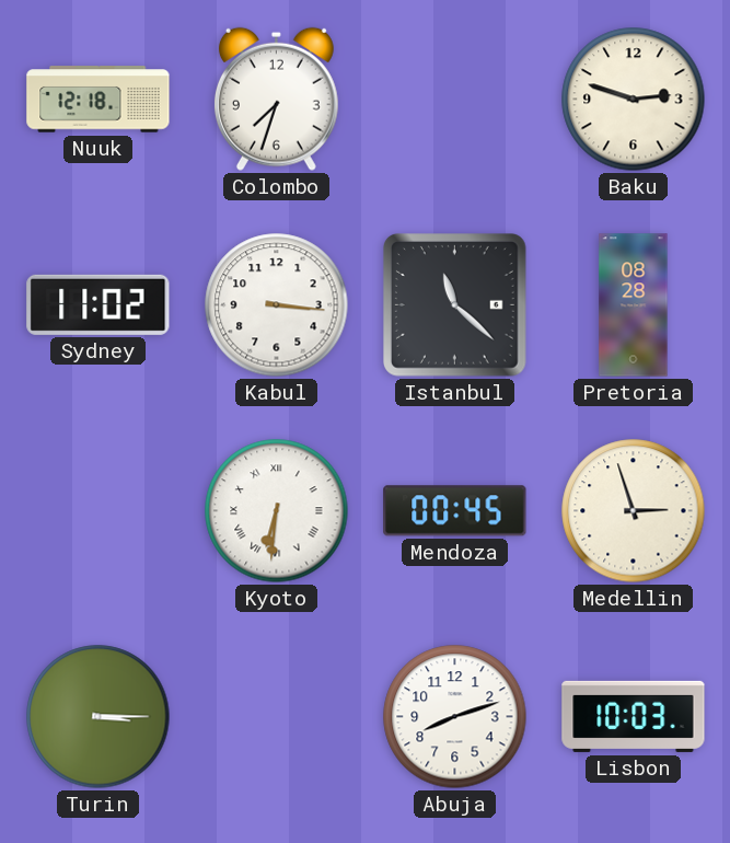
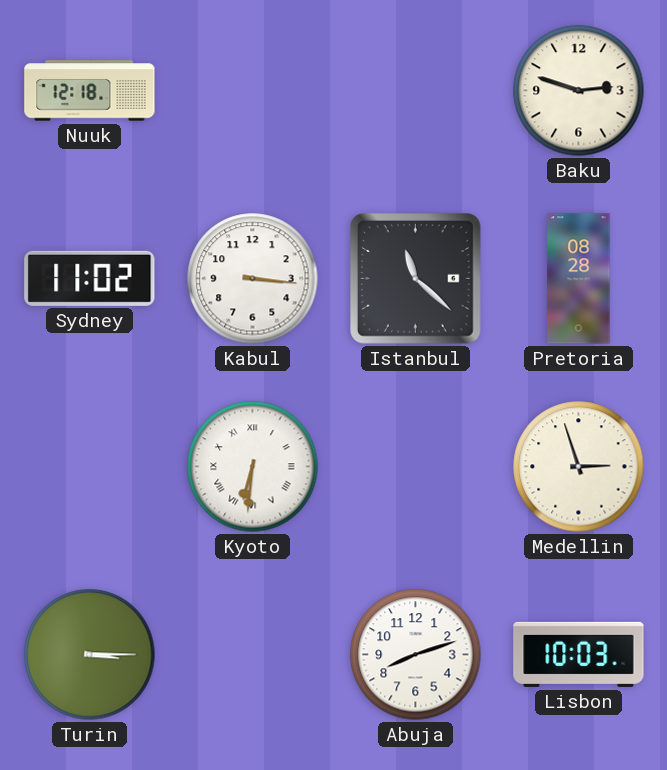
Colombo: 7:33 -> none
Mendoza: 00:45 -> none
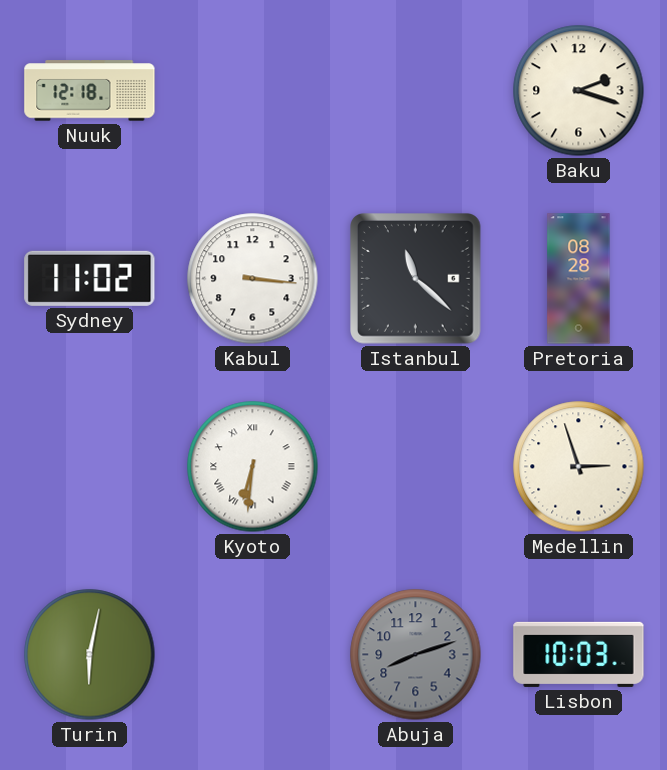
Baku: 2:48 -> 2:18
Turin: 3:15 -> 6:02
Abuja dial: white -> grey
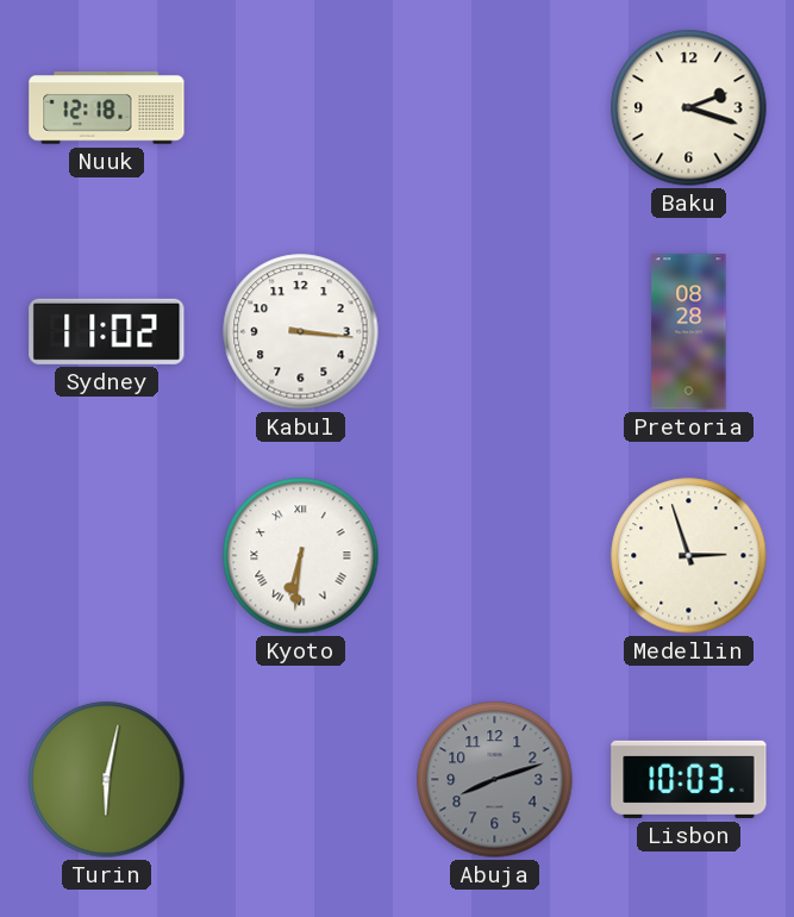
Istanbul: 11:22 -> none
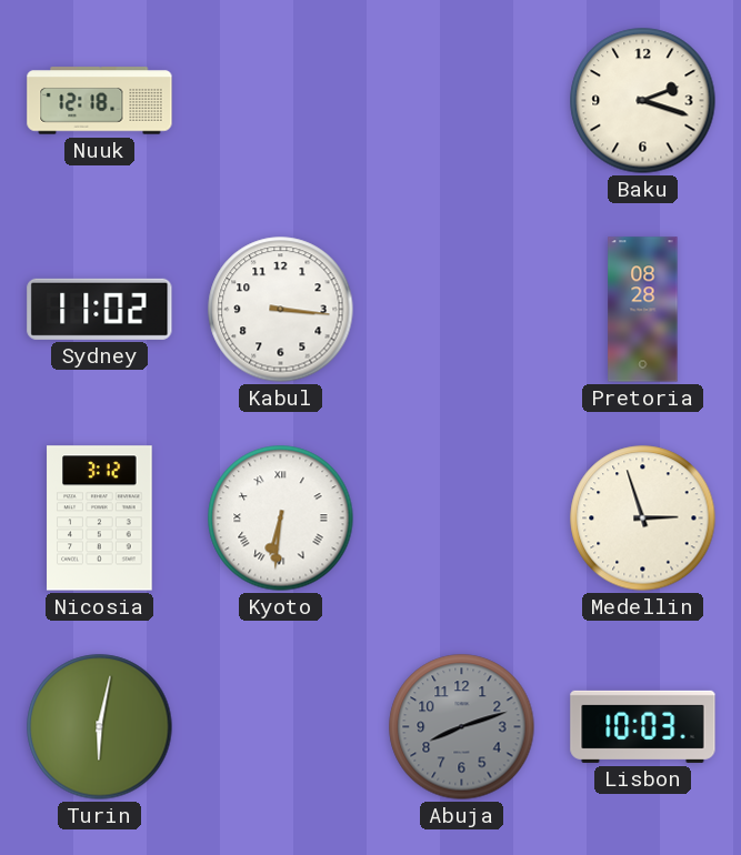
Nicosia: none -> 3:12
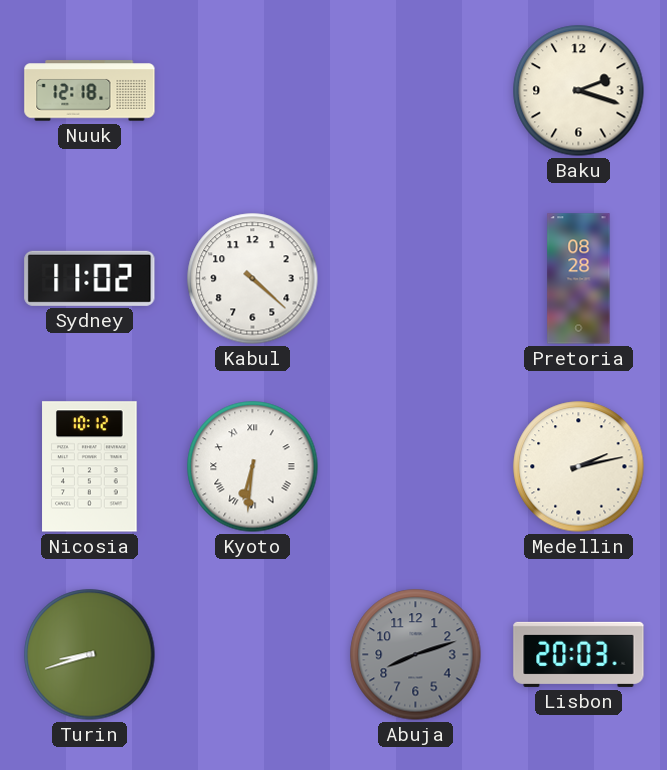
Kabul: 3:16 -> 4:22
Nicosia: 3:12 -> 10:12
Medellin: 2:57 -> 2:13
Turin: 6:02 -> 8:42
Lisbon: 10:03 -> 20:03
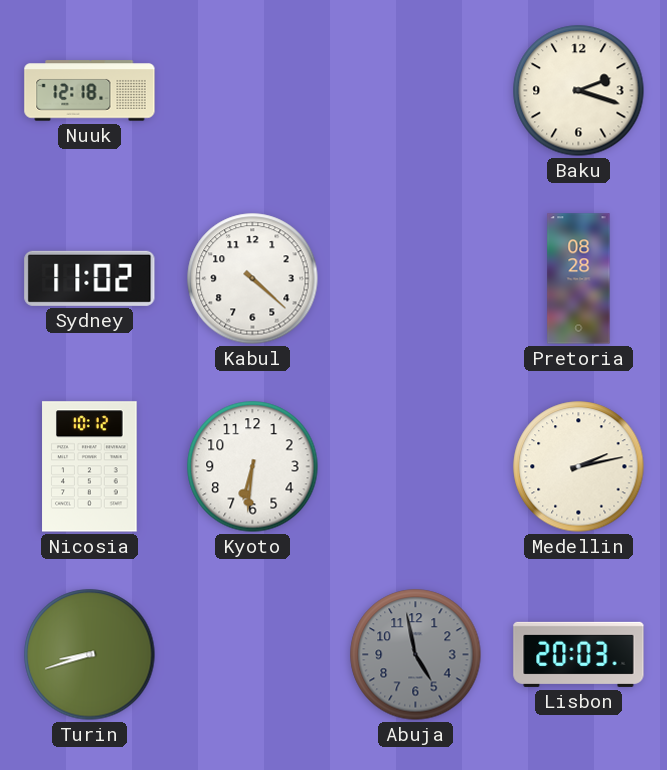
Kyoto numerals: Roman -> Arabic
Abuja: 8:12 -> 4:58
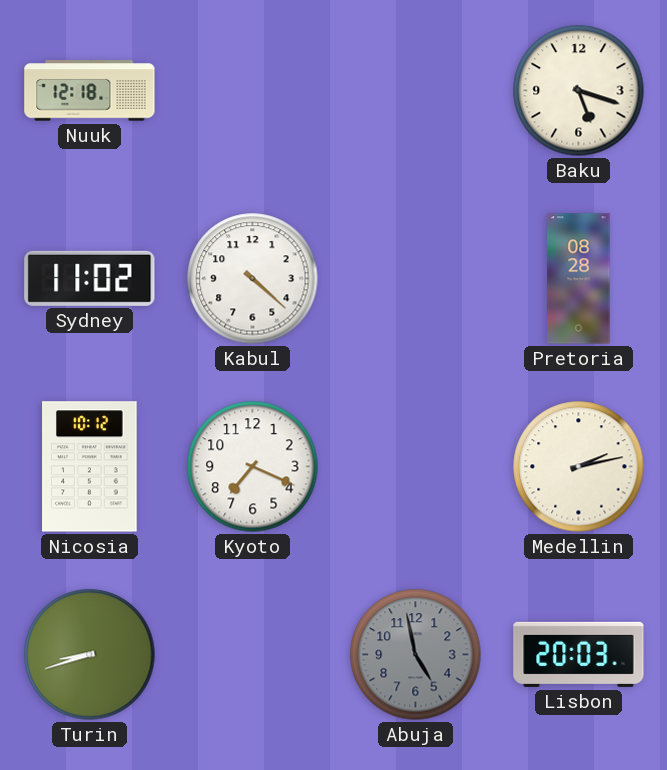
Baku: 2:18 -> 5:18
Kyoto: 6:31 -> 7:19
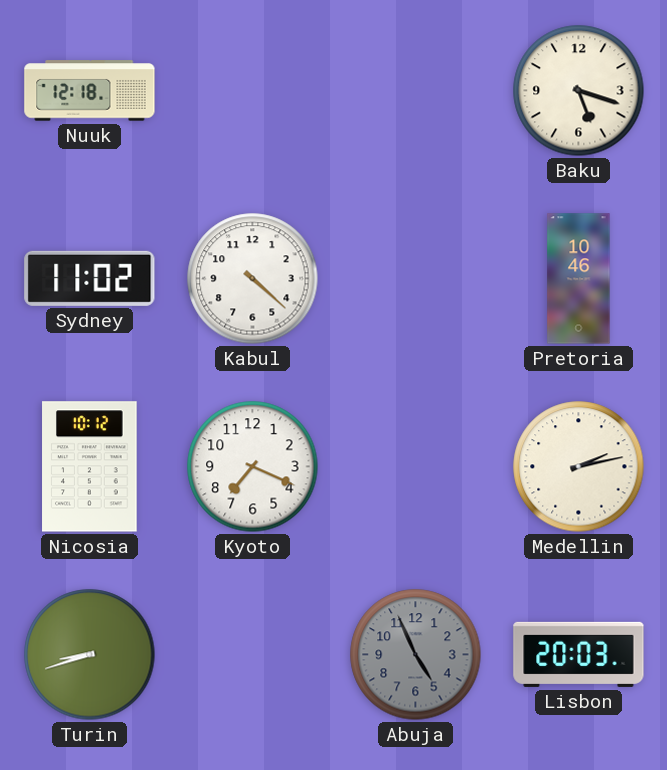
Pretoria: 08:28 -> 10:46
Abuja: 4:58 -> 4:56
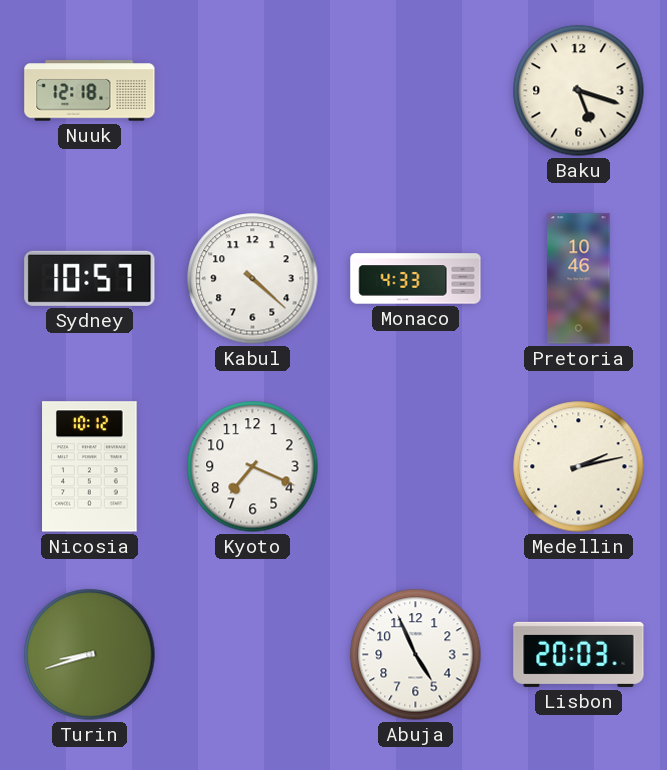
Sydney: 11:02 -> 10:57
Monaco: none -> 4:33
Abuja dial: grey -> white
